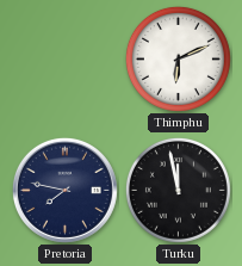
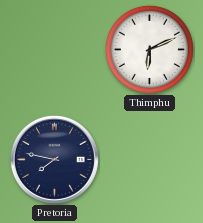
Turku: 11:58 -> none
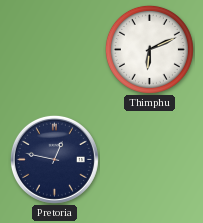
Pretoria: 7:47 -> 12:47
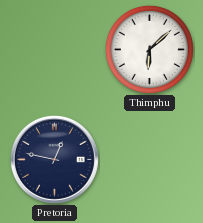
Thimphu: 6:11 -> 6:08
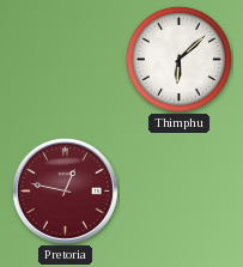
Pretoria dial: navy -> burgundy
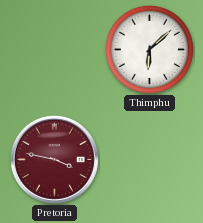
Pretoria: 12:47 -> 3:47
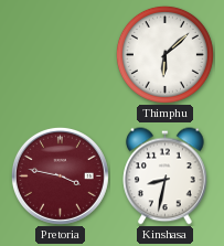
Kinshasa: none -> 8:32
